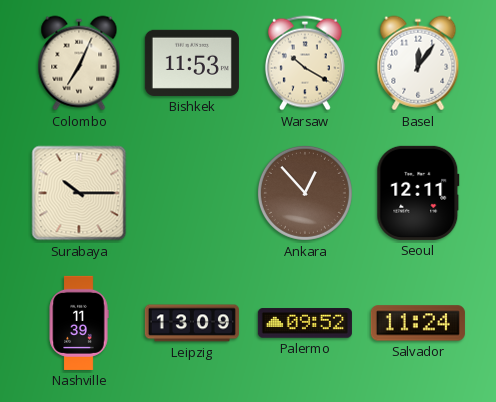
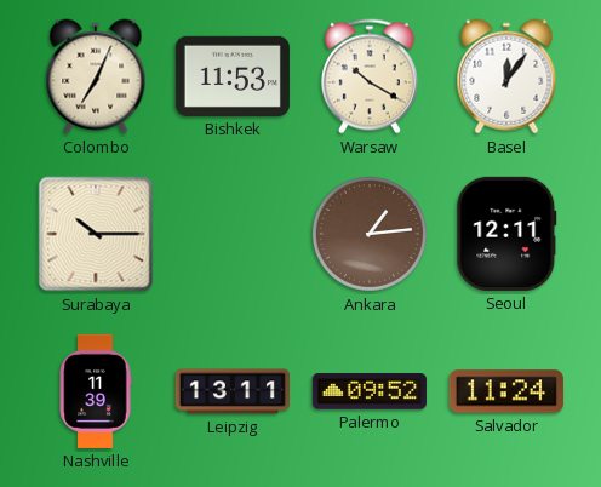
Ankara: 12:53 -> 1:14
Leipzig: 13:09 -> 13:11
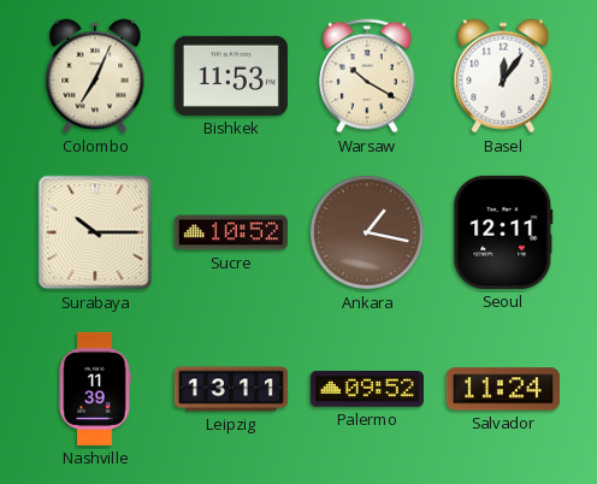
Sucre: none -> 10:52
Ankara: 1:14 -> 1:17
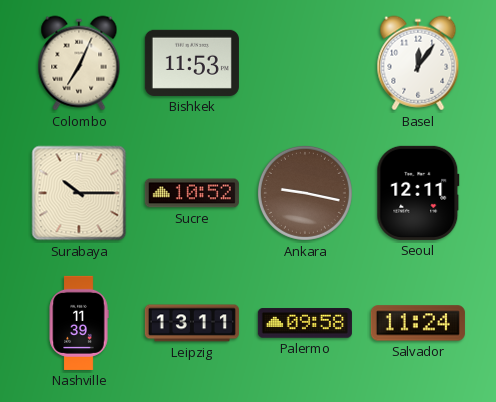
Warsaw: 10:20 -> none
Ankara: 1:17 -> 9:17
Palermo: 09:52 -> 09:58
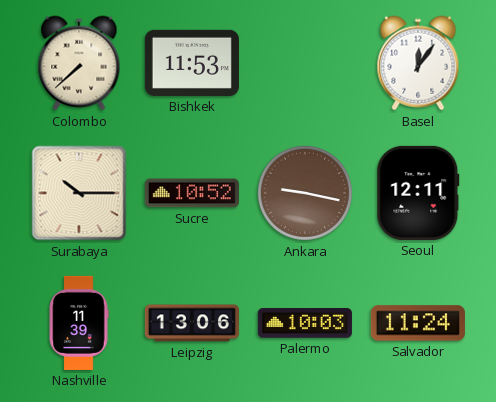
Colombo: 7:04 -> 7:38
Leipzig: 13:11 -> 13:06
Palermo: 09:58 -> 10:03
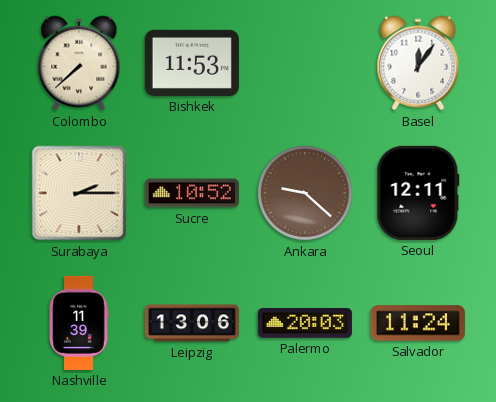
Surabaya: 10:15 -> 2:15
Ankara: 9:17 -> 9:22
Palermo: 10:03 -> 20:03
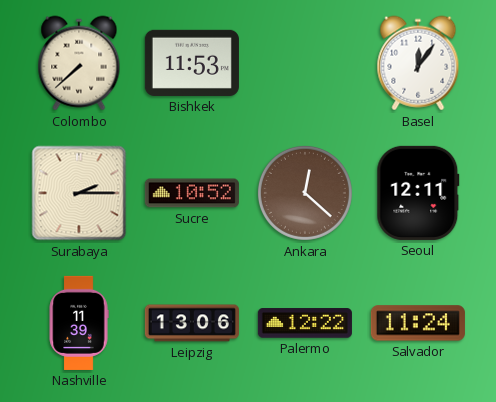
Ankara: 9:22 -> 12:22
Palermo: 20:03 -> 12:22
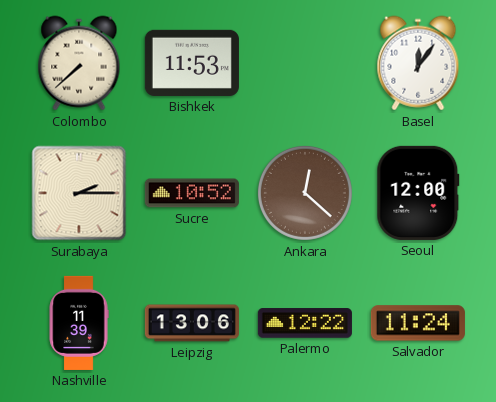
Seoul: 12:11 -> 12:00
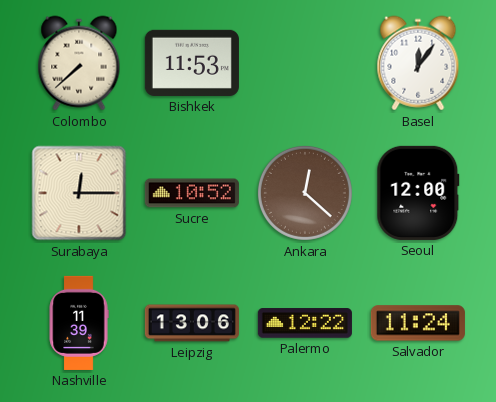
Surabaya: 2:15 -> 12:15
